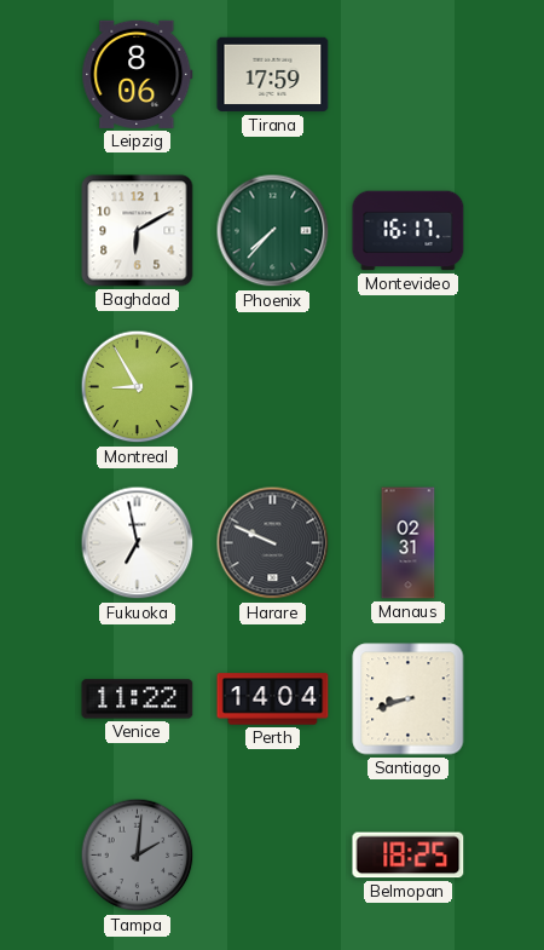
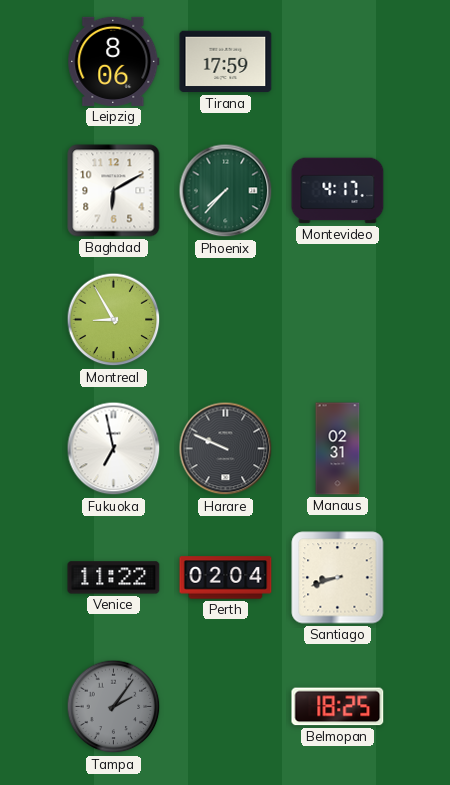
Montevideo: 16:17 -> 4:17
Perth: 14:04 -> 02:04
Tampa: 2:01 -> 2:06
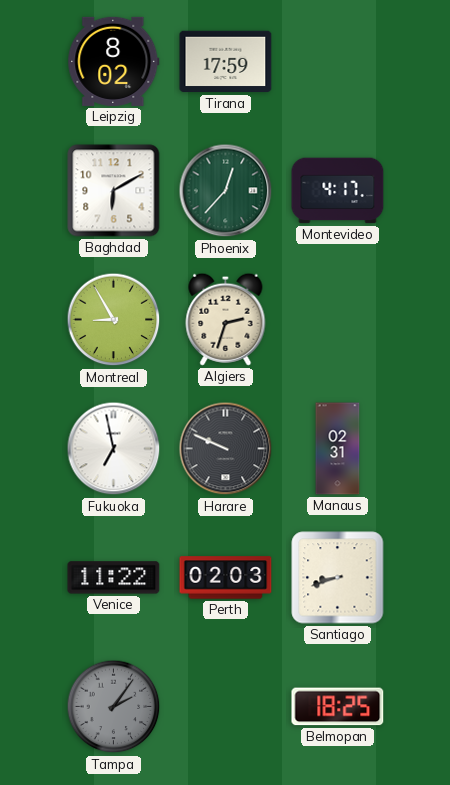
Leipzig: 8:06 -> 8:02
Phoenix: 7:37 -> 12:37
Algiers: none -> 2:33
Perth: 02:04 -> 02:03
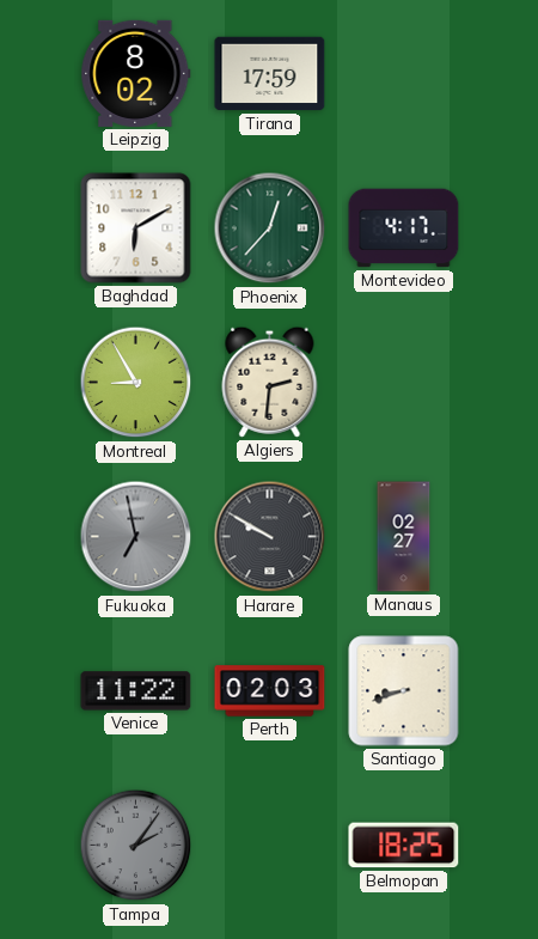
Algiers: 2:33 -> 2:31
Fukuoka dial: white -> grey
Harare: 9:49 -> 9:50
Manaus: 02:31 -> 02:27
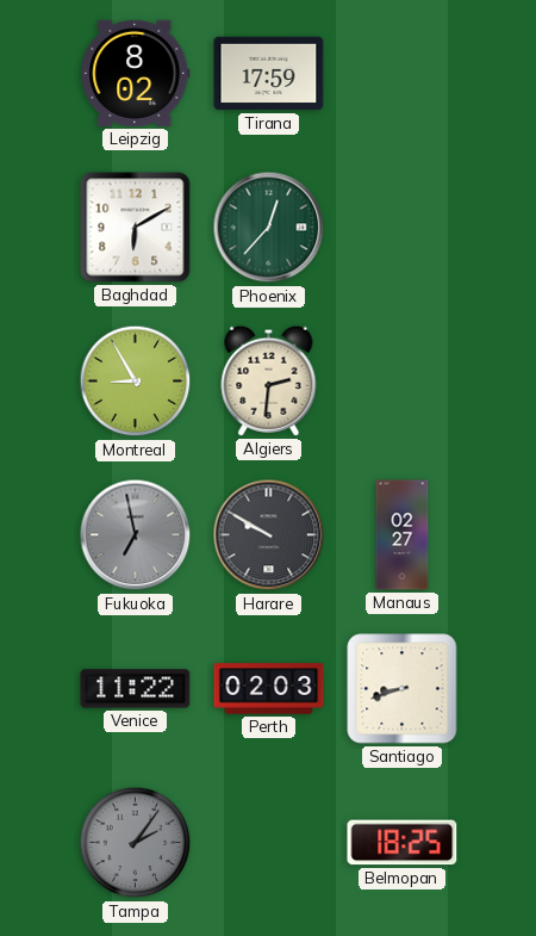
Montevideo: 4:17 -> none
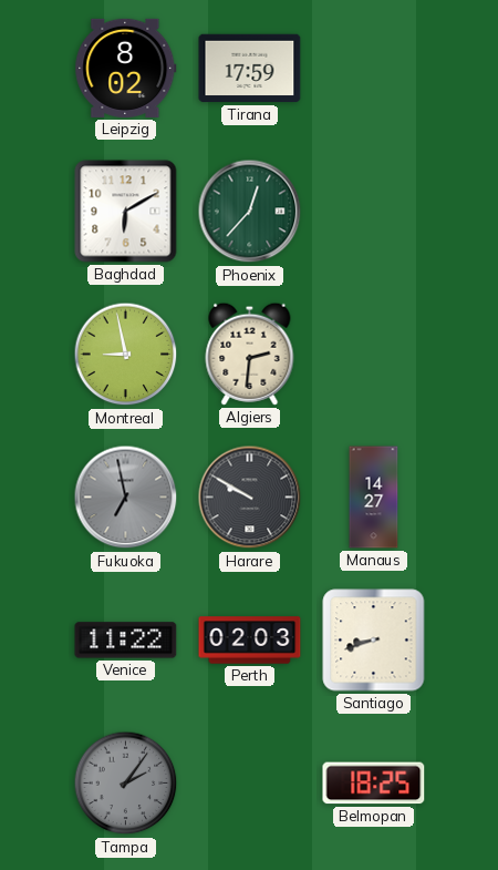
Montreal: 8:55 -> 8:58
Manaus: 02:27 -> 14:27
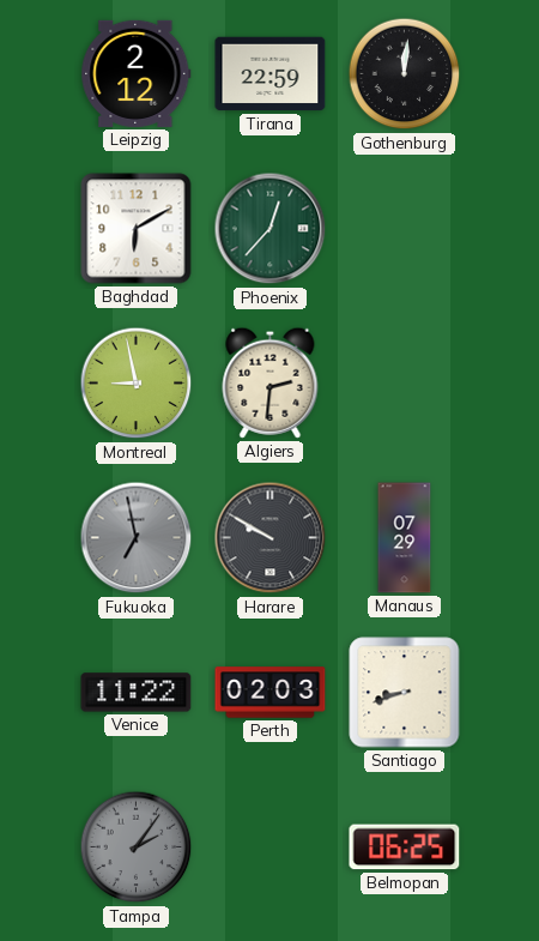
Leipzig: 8:02 -> 2:12
Tirana: 17:59 -> 22:59
Gothenburg: none -> 12:01
Manaus: 14:27 -> 07:29
Belmopan: 18:25 -> 06:25
